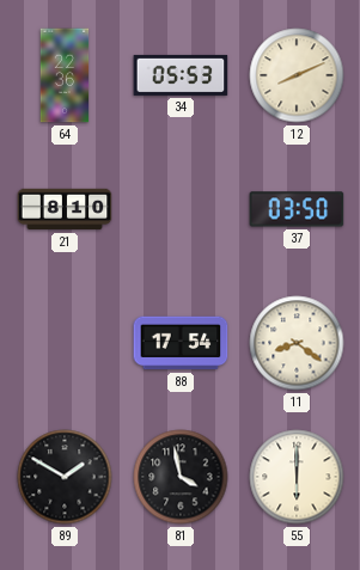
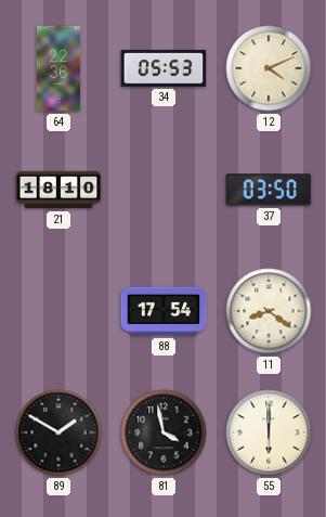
12: 8:11 -> 4:11
21: 8:10 -> 18:10
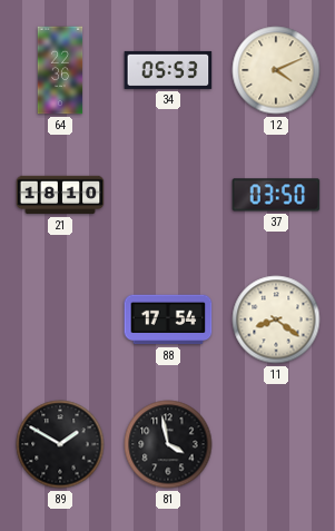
55: 6:00 -> none
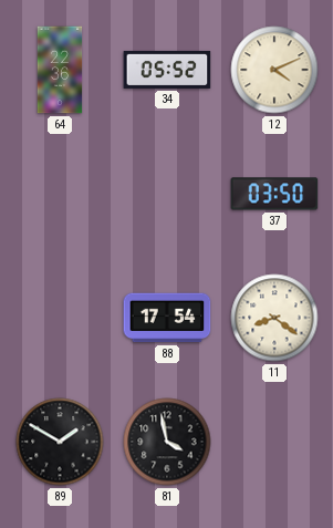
34: 05:53 -> 05:52
21: 18:10 -> none
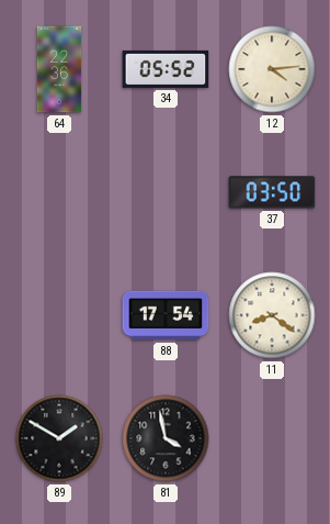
12: 4:11 -> 4:14
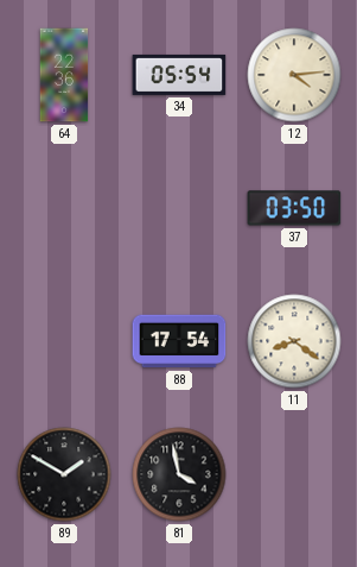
34: 05:52 -> 05:54
